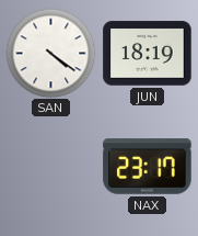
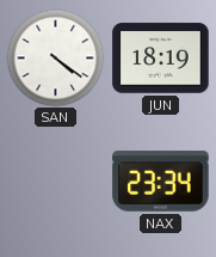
NAX: 23:17 -> 23:34
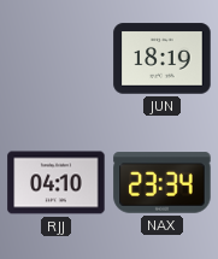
SAN: 4:21 -> none
RJJ: none -> 04:10
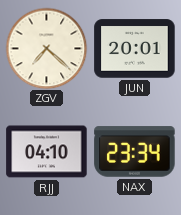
ZGV: none -> 7:22
JUN: 18:19 -> 20:01
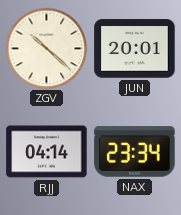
ZGV: 7:22 -> 10:22
RJJ: 04:10 -> 04:14
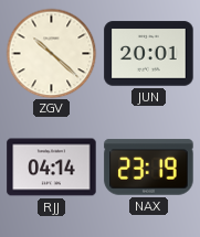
NAX: 23:34 -> 23:19
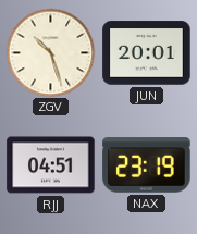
ZGV: 10:22 -> 10:27
RJJ: 04:14 -> 04:51
